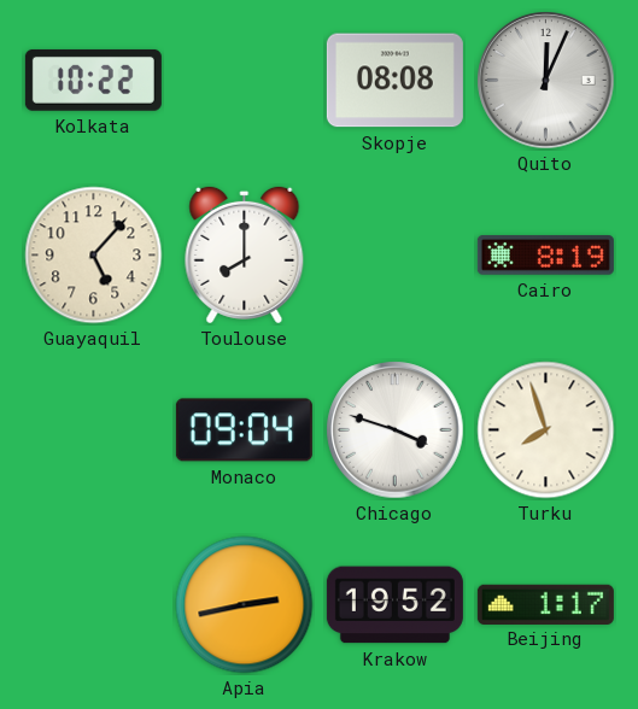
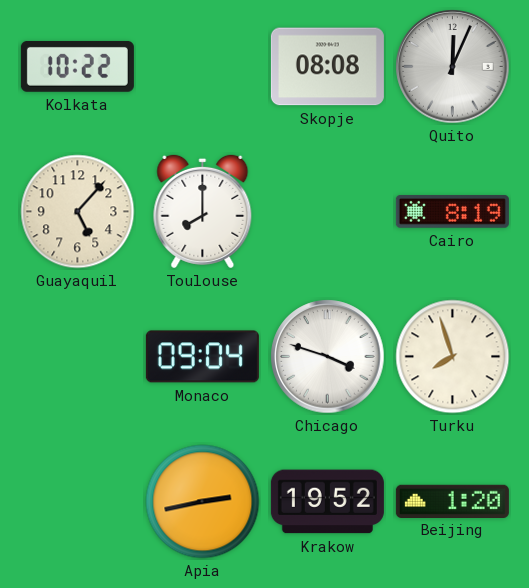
Beijing: 1:17 -> 1:20
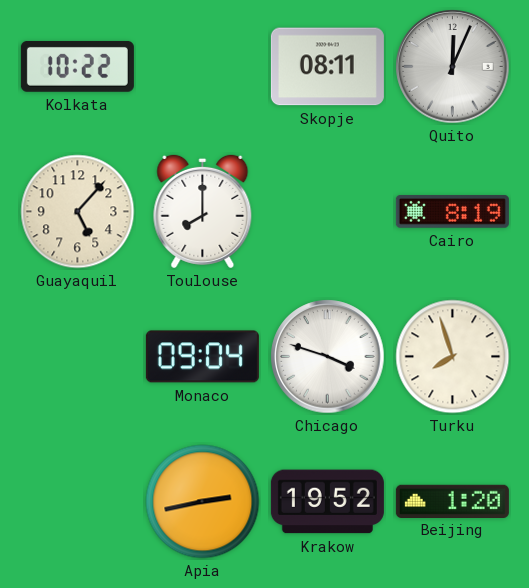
Skopje: 08:08 -> 08:11
